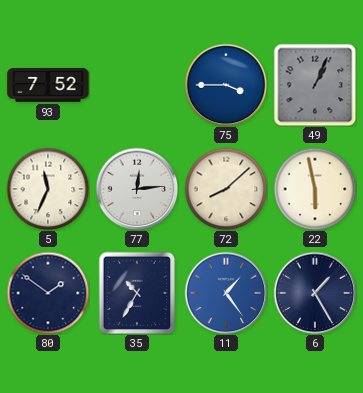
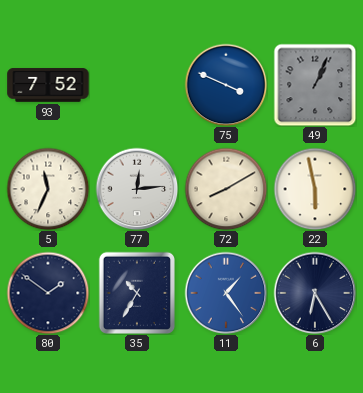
75: 3:45 -> 3:49
72: 8:08 -> 8:10
6: 1:25 -> 6:25
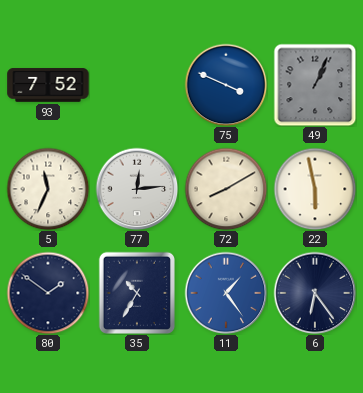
6: 6:25 -> 6:24
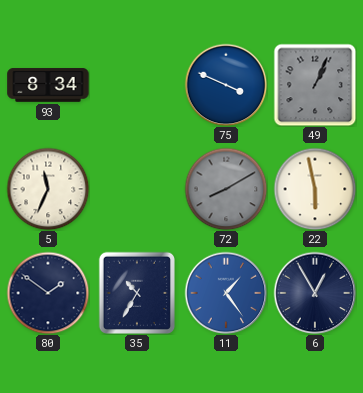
93: 7:52 -> 8:34
77: 12:14 -> none
72 dial: cream -> grey
6: 6:24 -> 12:55
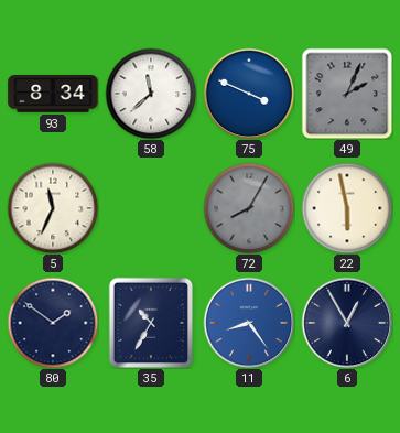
58: none -> 11:38
49: 1:04 -> 2:04
72: 8:10 -> 8:05
11: 1:24 -> 8:24
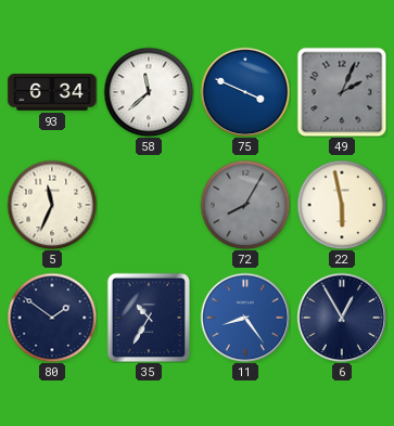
93: 8:34 -> 6:34
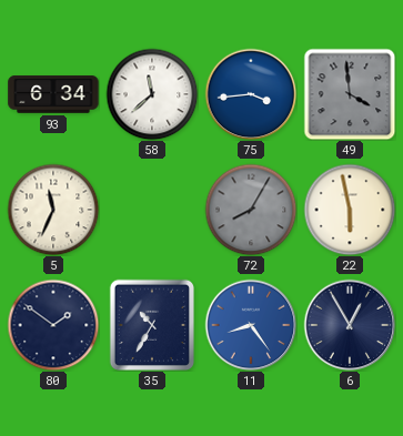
75: 3:49 -> 3:44
49: 2:04 -> 3:59
